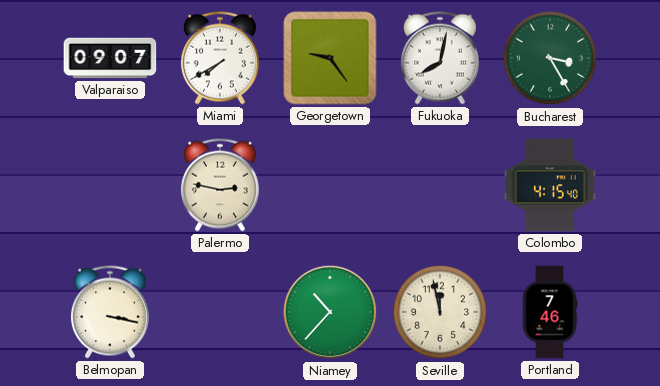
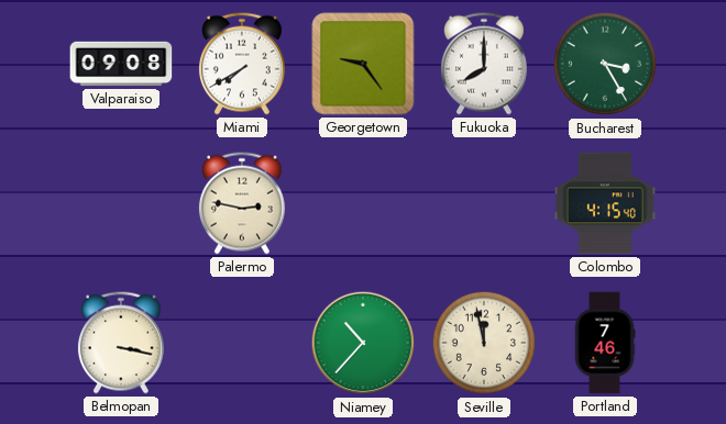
Valparaiso: 09:07 -> 09:08
Fukuoka: 8:02 -> 8:00
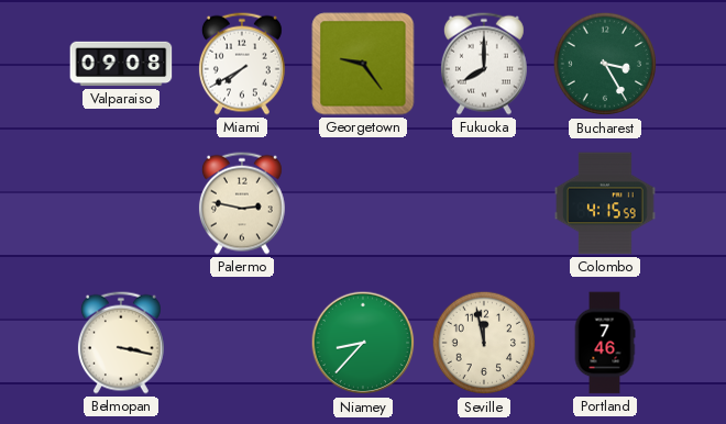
Colombo: 4:15:40 -> 4:15:59
Niamey: 10:37 -> 8:37
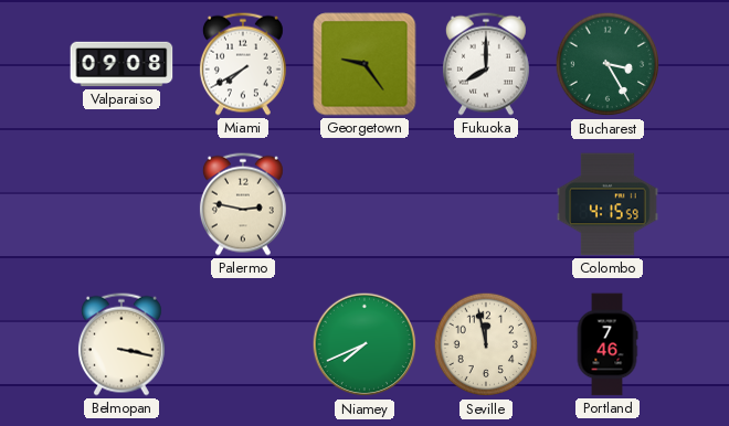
Niamey: 8:37 -> 7:41
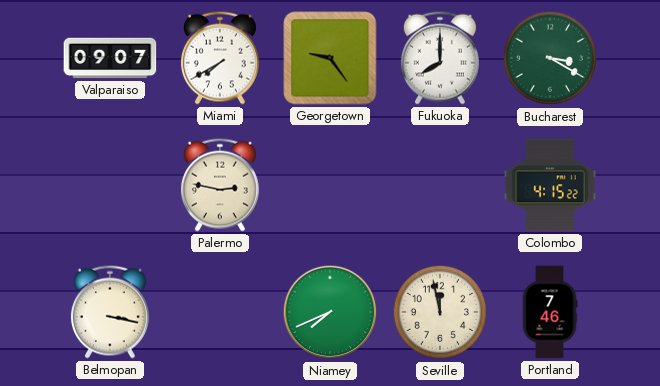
Valparaiso: 09:08 -> 09:07
Bucharest: 3:25 -> 3:20
Colombo: 4:15:59 -> 4:15:22
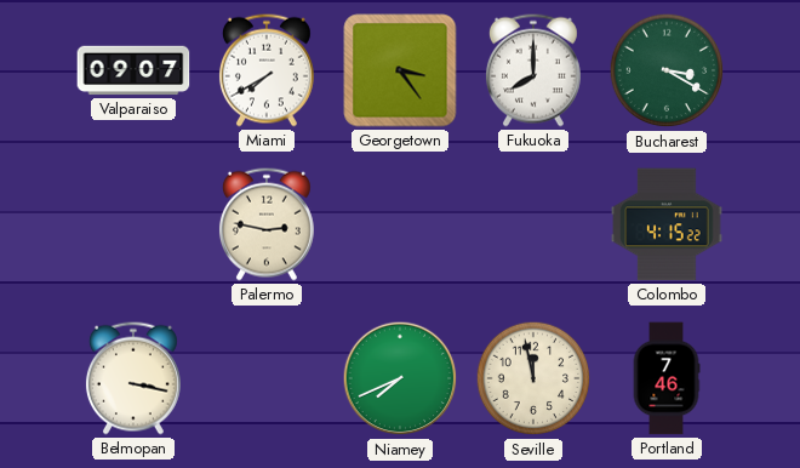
Georgetown: 9:24 -> 3:24
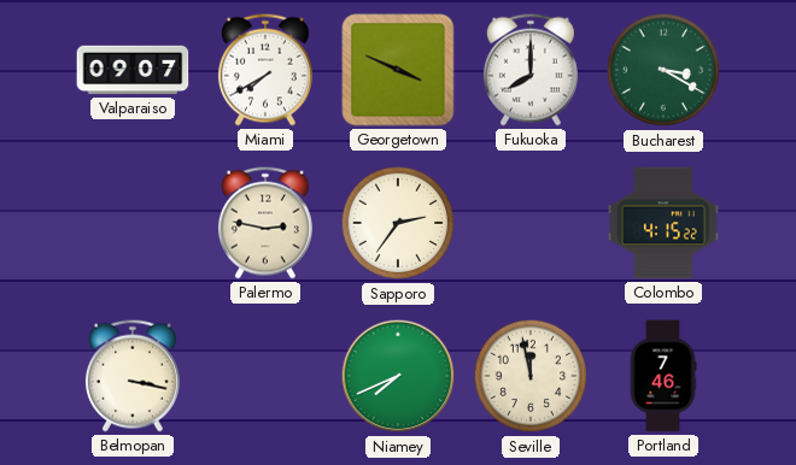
Georgetown: 3:24 -> 3:49
Sapporo: none -> 2:36
